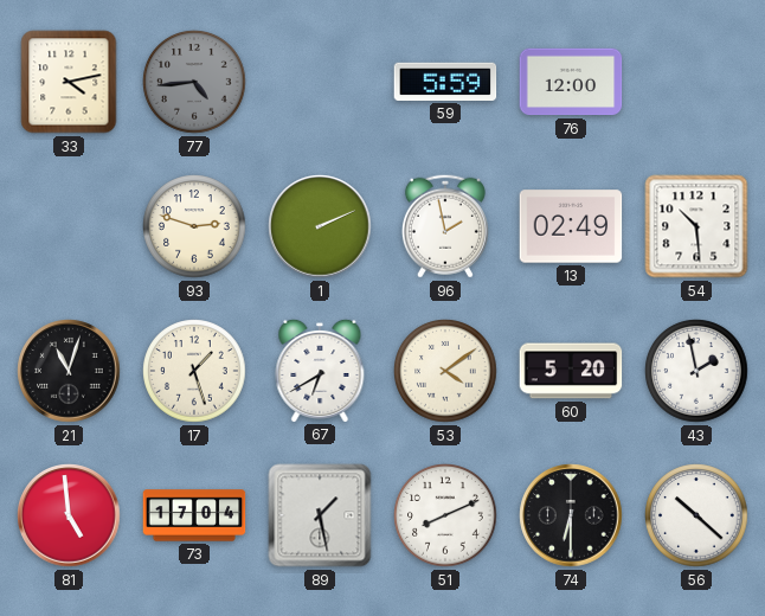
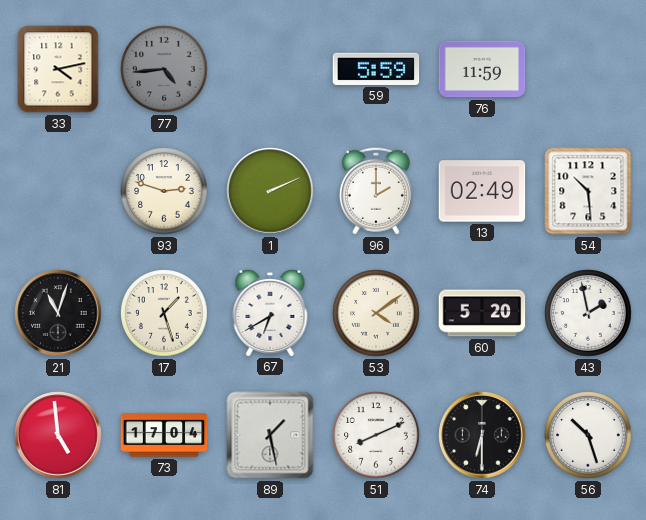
76: 12:00 -> 11:59
96: 1:58 -> 2:00
56: 10:22 -> 10:27
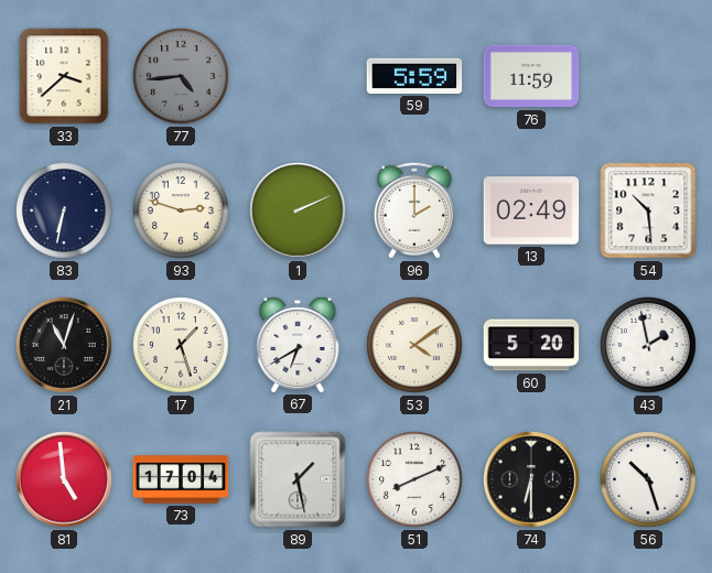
33: 4:13 -> 3:38
83: none -> 6:32
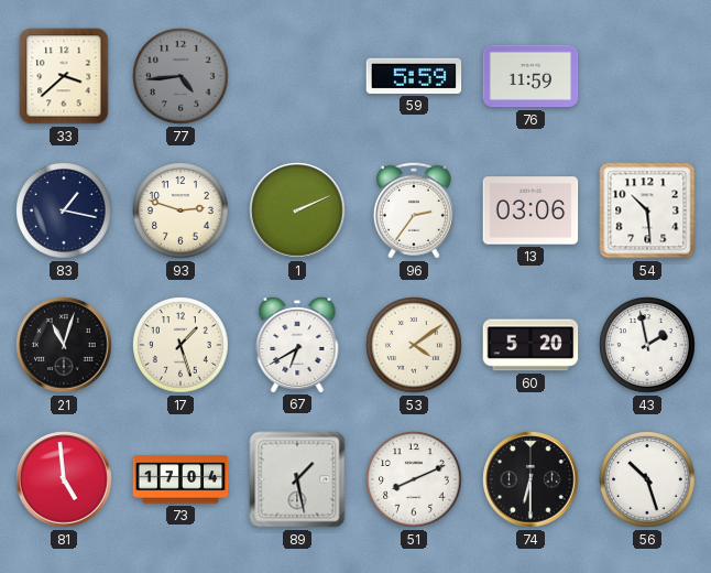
83: 6:32 -> 1:17
96: 2:00 -> 2:36
13: 02:49 -> 03:06
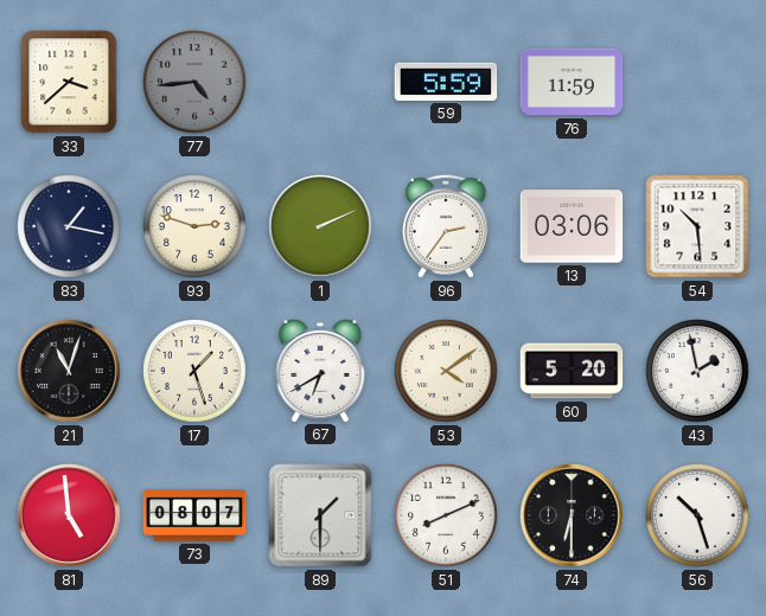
73: 17:04 -> 08:07
89: 1:28 -> 1:30
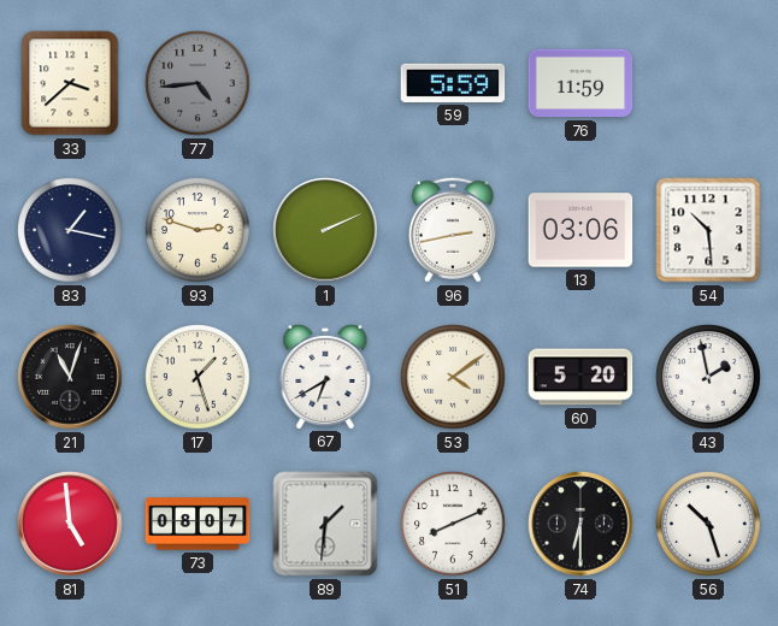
96: 2:36 -> 2:43
89: 1:30 -> 1:31
